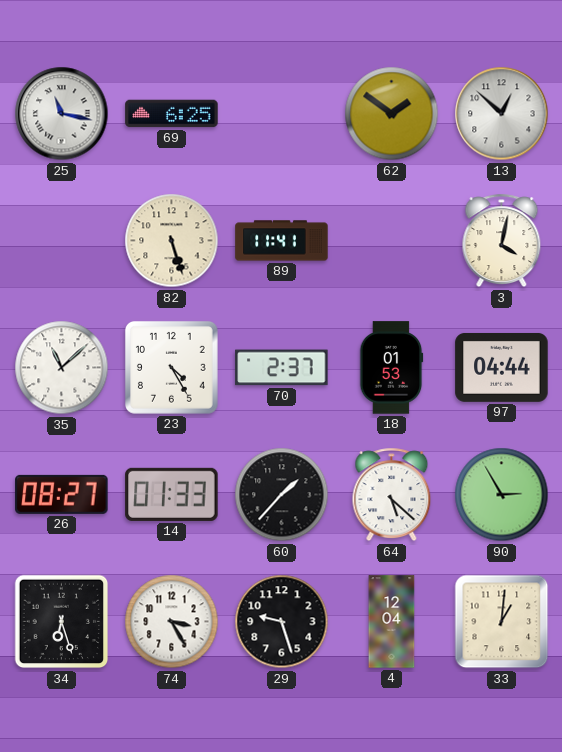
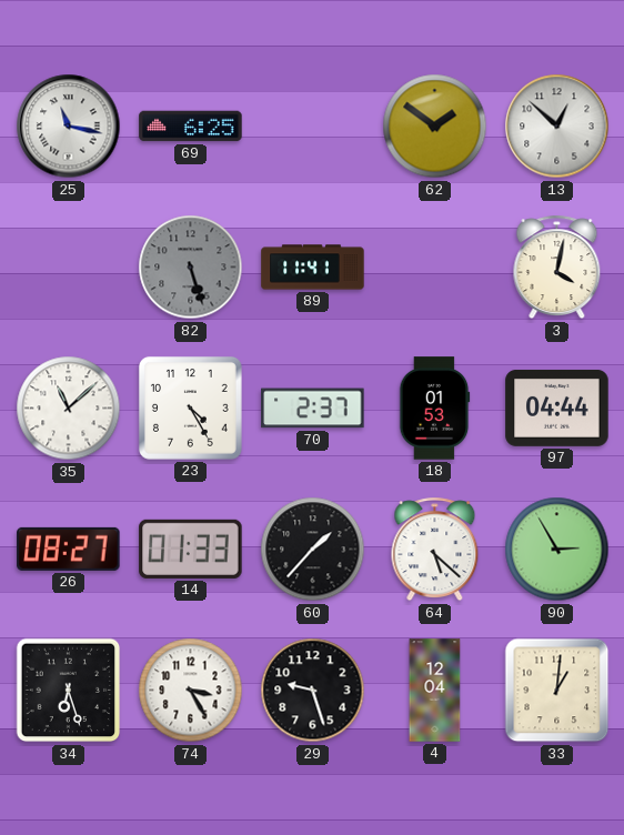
82 dial: cream -> grey
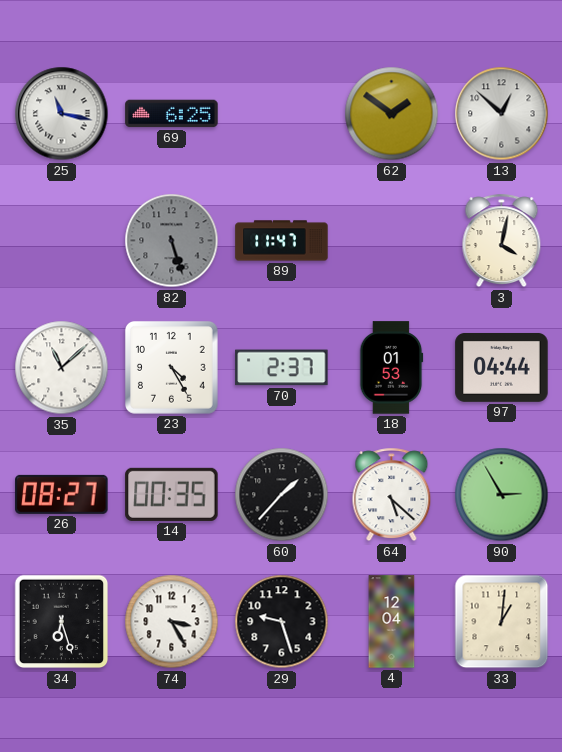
89: 11:41 -> 11:47
14: 01:33 -> 00:35
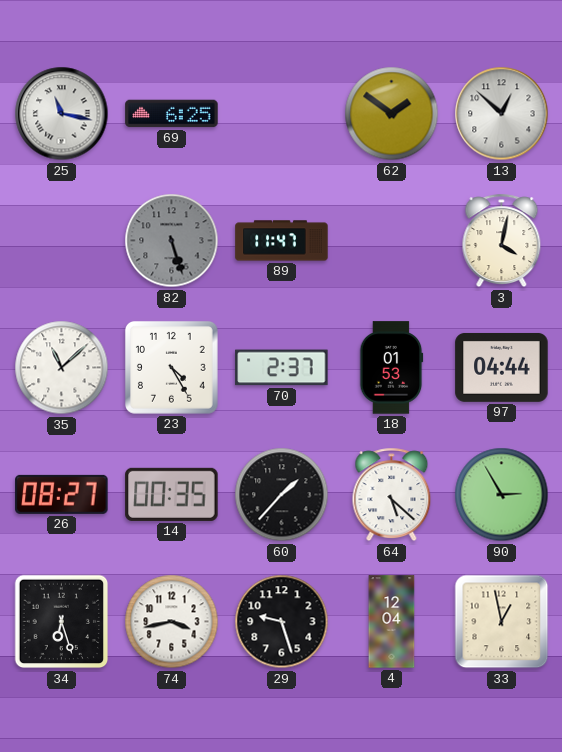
74: 3:25 -> 3:43
33: 1:01 -> 12:58
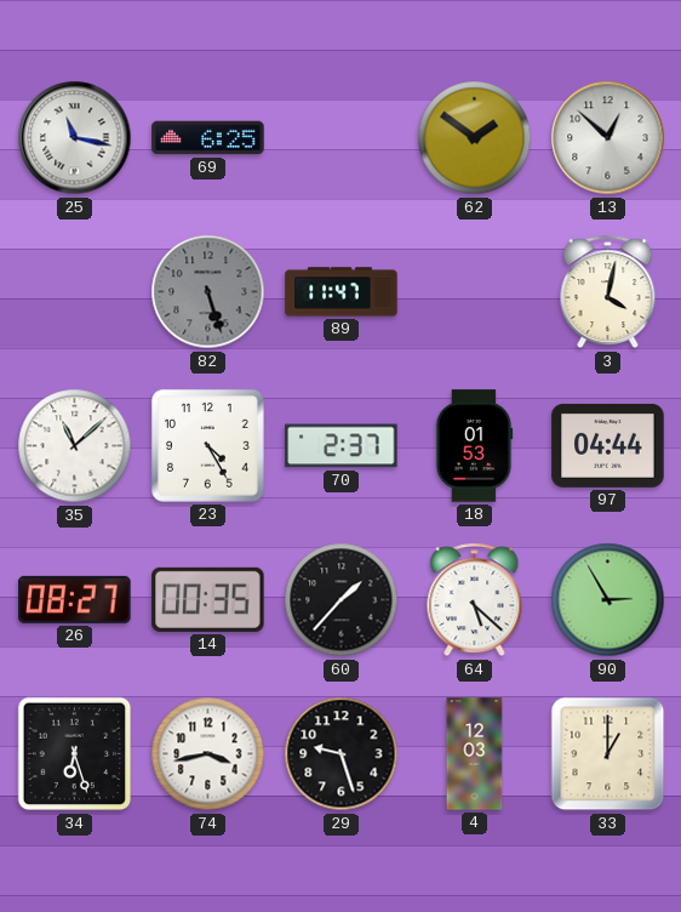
4: 12:04 -> 12:03
33: 12:58 -> 1:00
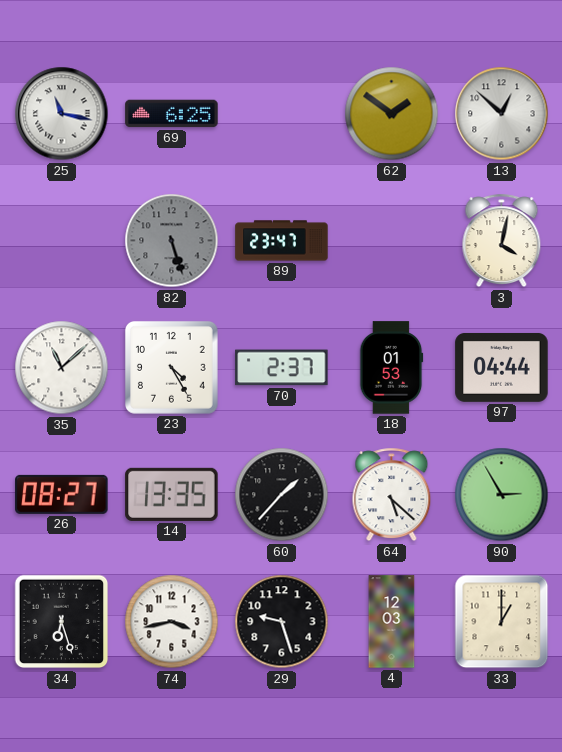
89: 11:47 -> 23:47
14: 00:35 -> 13:35
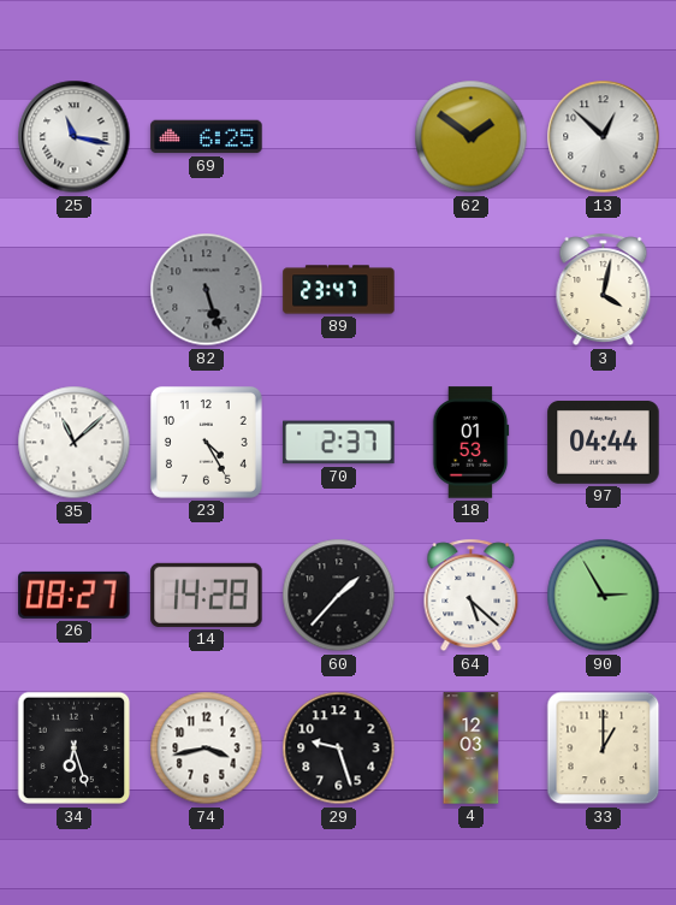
14: 13:35 -> 14:28
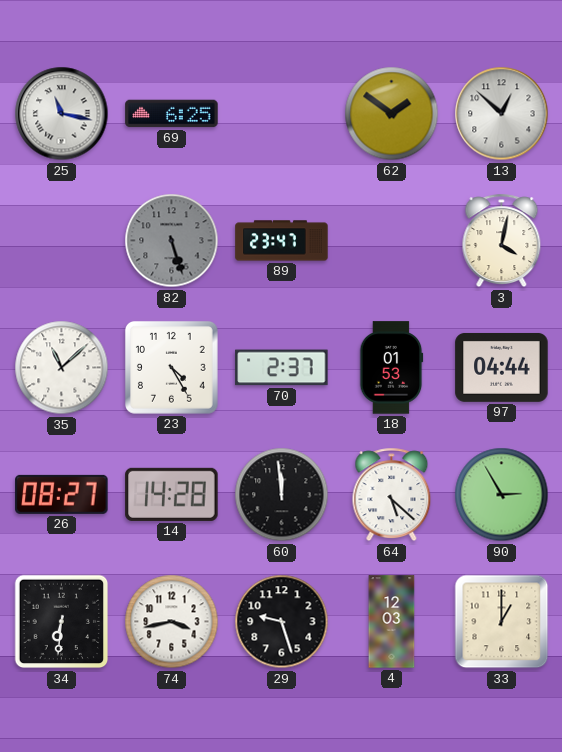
60: 1:37 -> 11:59
34: 6:27 -> 6:31
